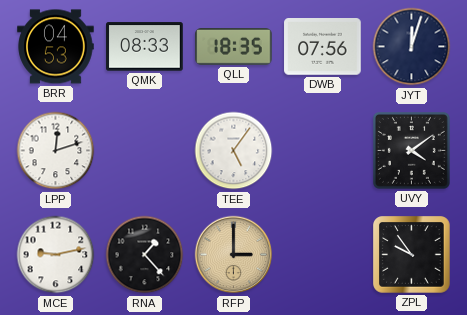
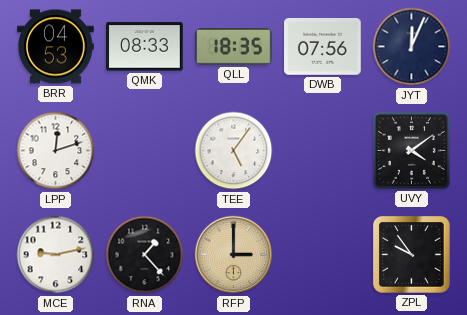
JYT: 12:03 -> 12:04
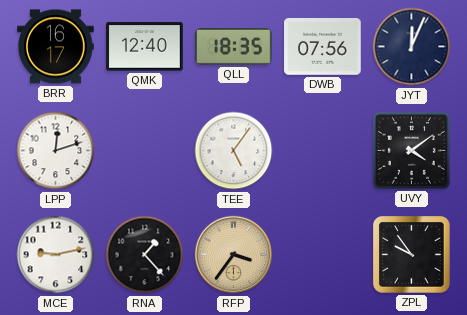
BRR: 04:53 -> 16:17
QMK: 08:33 -> 12:40
RFP: 3:00 -> 3:36
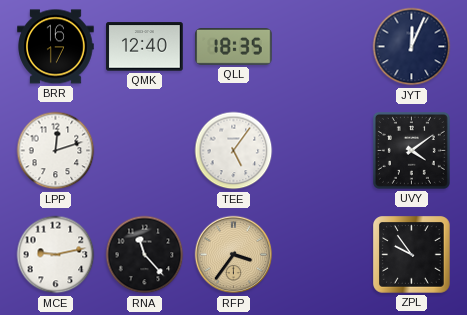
DWB: 07:56 -> none
RNA: 1:23 -> 11:23
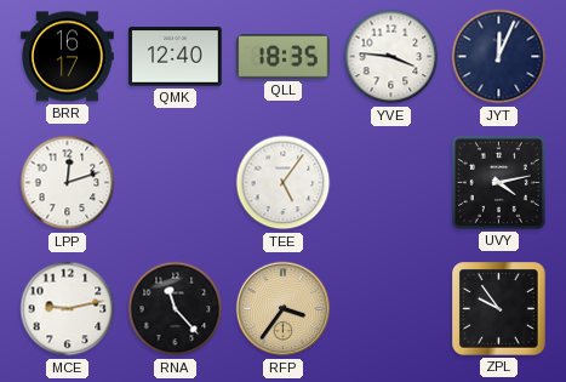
YVE: none -> 3:46
UVY: 4:09 -> 4:13
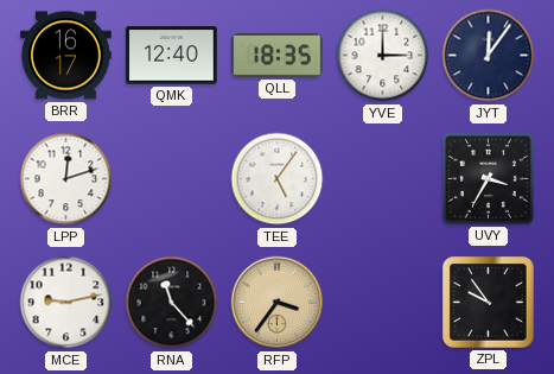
YVE: 3:46 -> 3:00
JYT: 12:04 -> 12:06
UVY: 4:13 -> 3:35
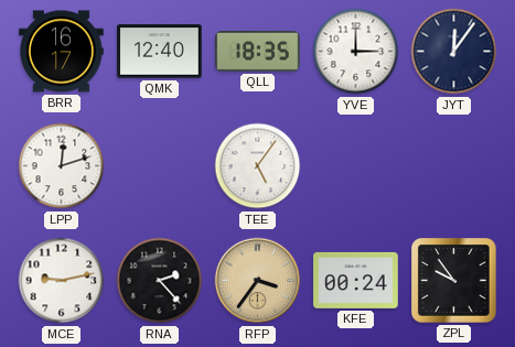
UVY: 3:35 -> none
RNA: 11:23 -> 2:23
KFE: none -> 00:24
